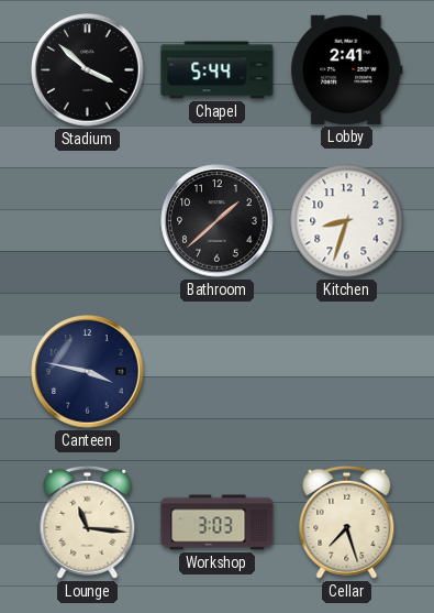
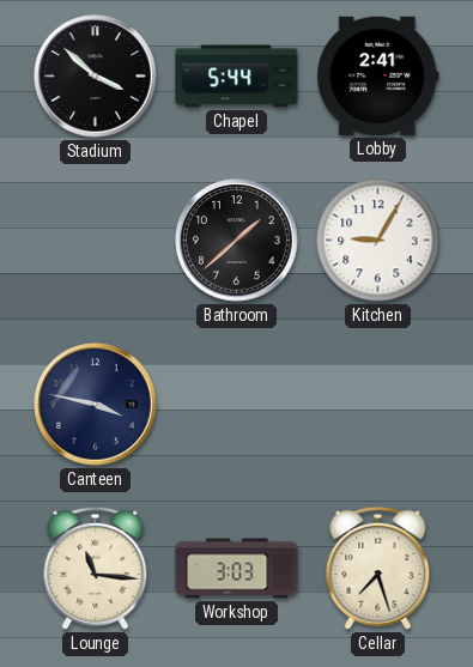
Kitchen: 8:33 -> 9:05
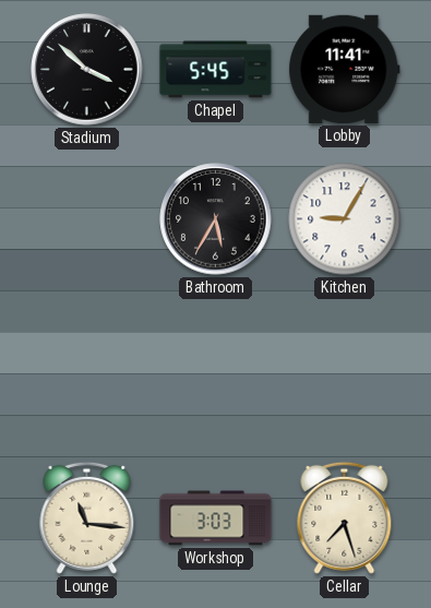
Chapel: 5:44 -> 5:45
Lobby: 2:41 -> 11:41
Bathroom: 1:38 -> 5:35
Canteen: 3:47 -> none
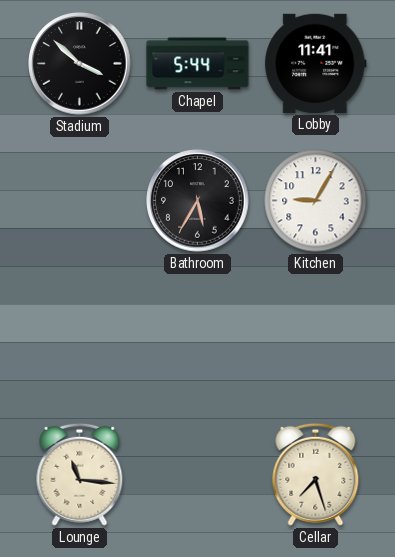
Chapel: 5:45 -> 5:44
Workshop: 3:03 -> none
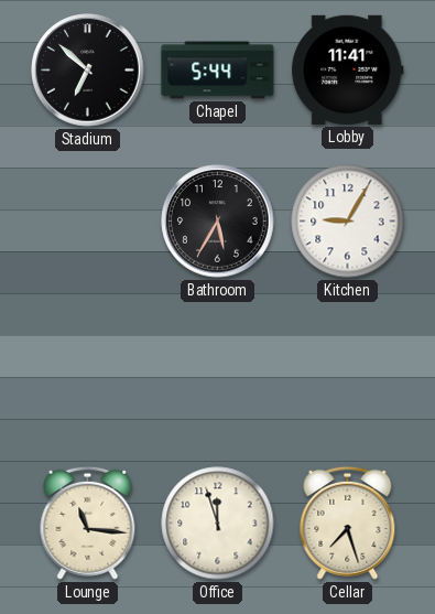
Stadium: 3:52 -> 6:52
Office: none -> 11:57
